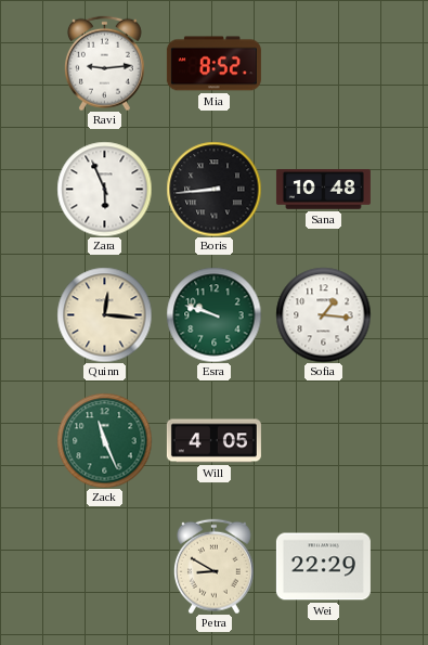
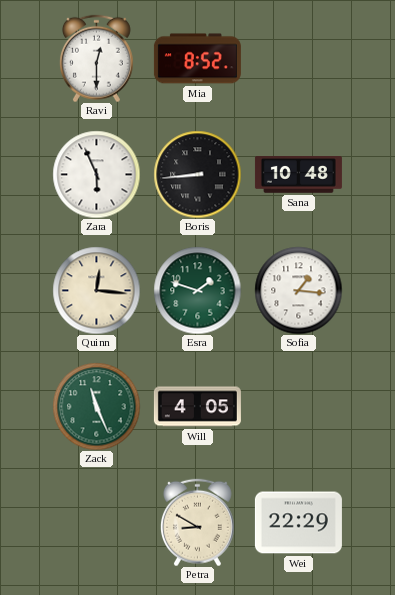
Ravi: 9:14 -> 12:30
Esra: 9:48 -> 1:48
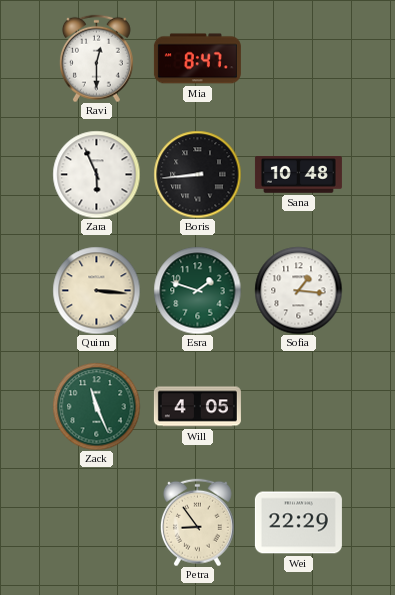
Mia: 8:52 -> 8:47
Quinn: 12:16 -> 3:16
Petra: 8:50 -> 8:54
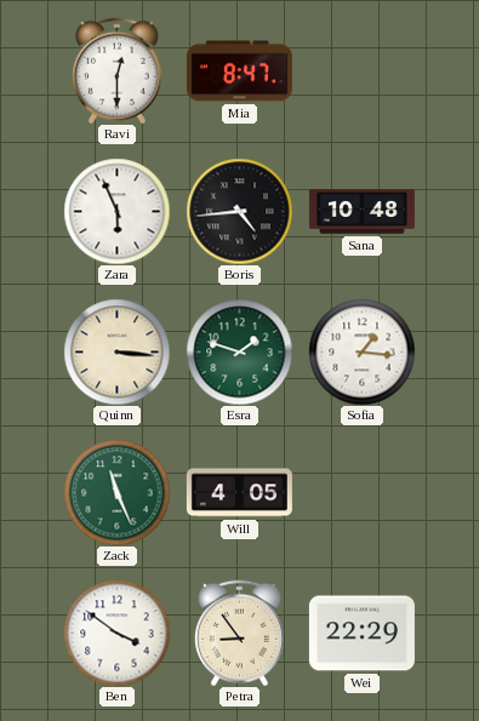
Boris: 8:44 -> 4:44
Ben: none -> 3:51
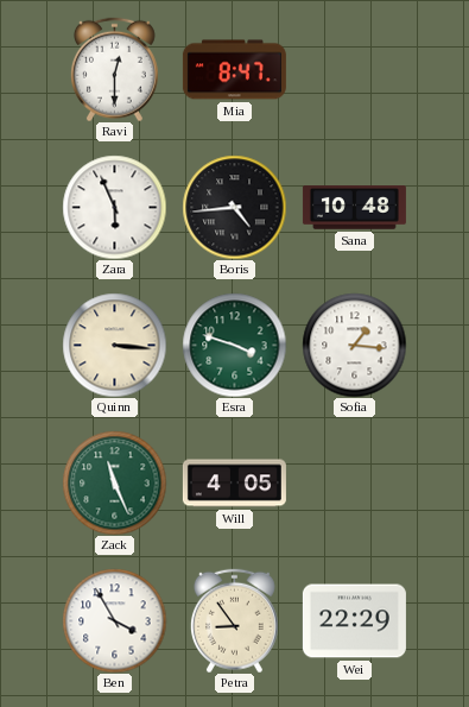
Esra: 1:48 -> 3:48
Ben: 3:51 -> 3:55
